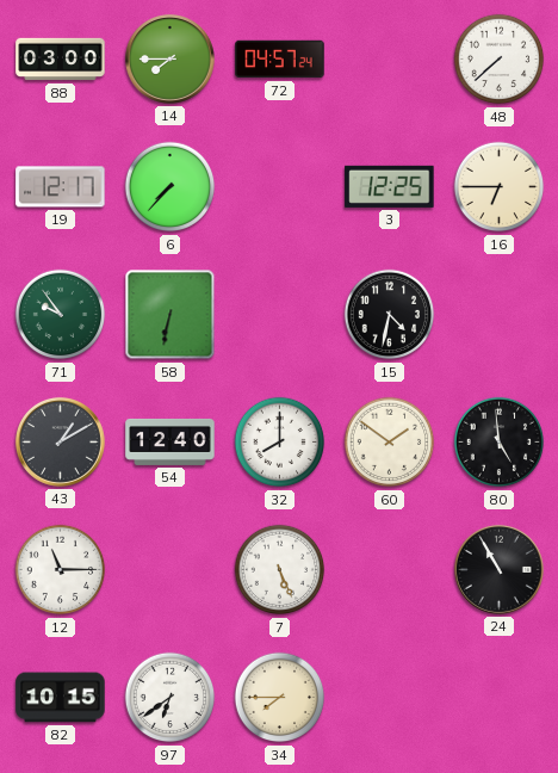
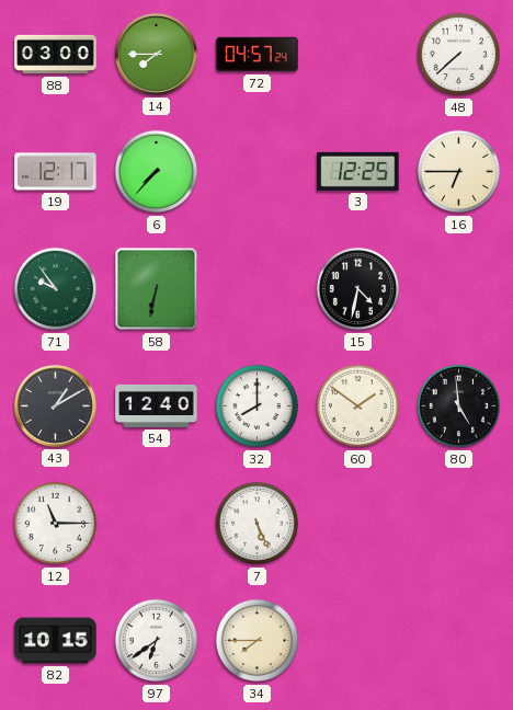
24: 10:55 -> none
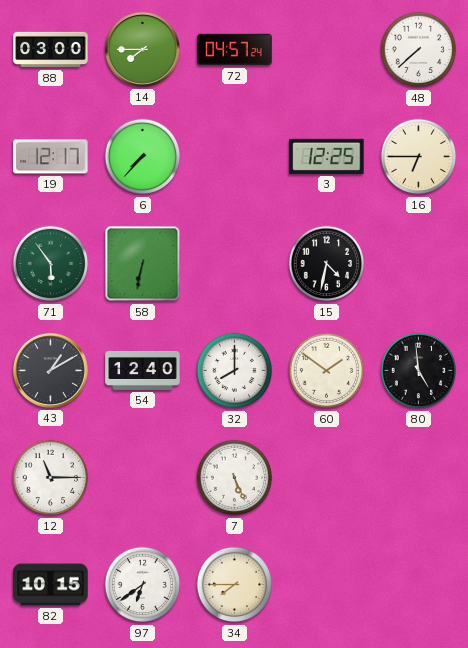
71: 9:54 -> 5:54
